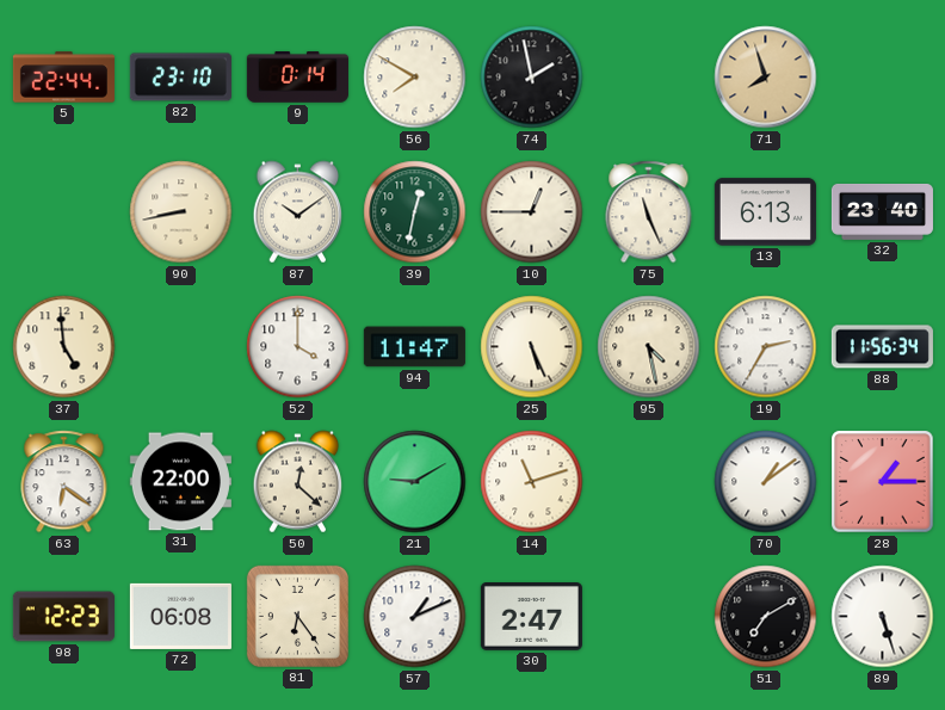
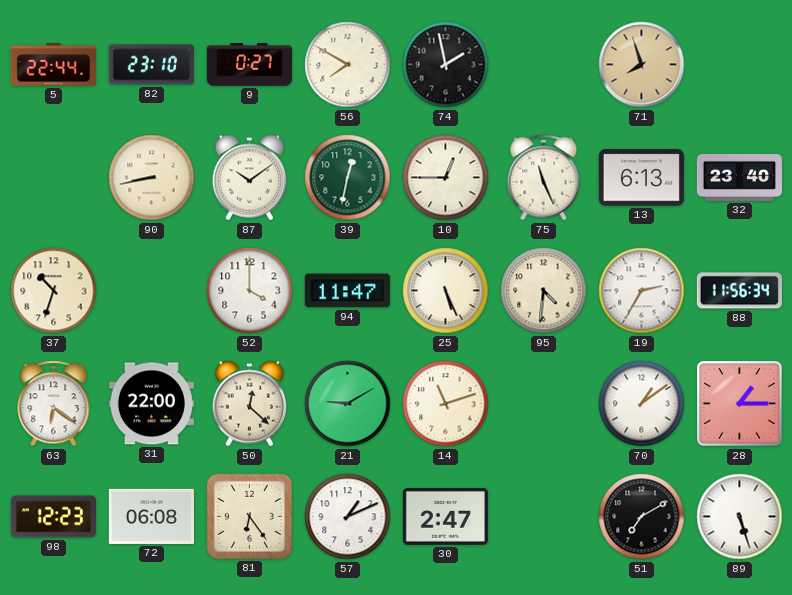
9: 0:14 -> 0:27
37: 4:59 -> 10:33
95: 4:28 -> 4:31
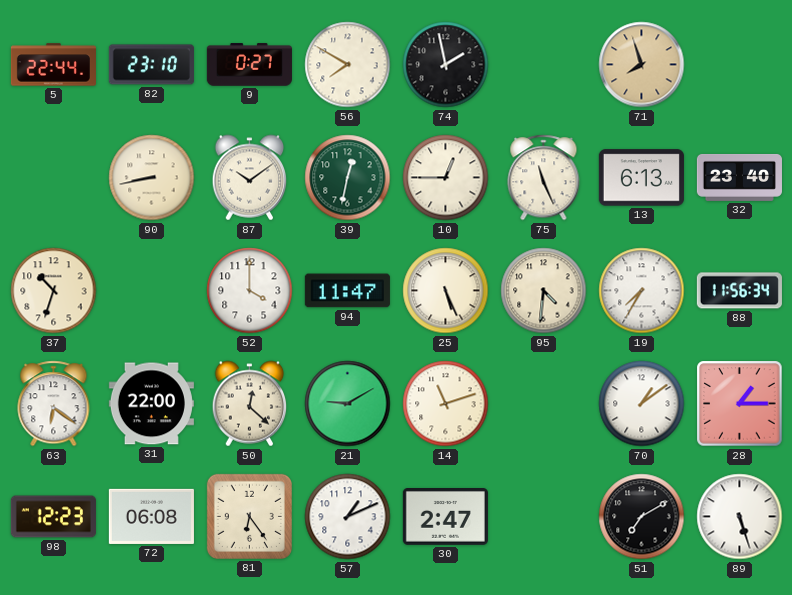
19: 2:35 -> 7:35
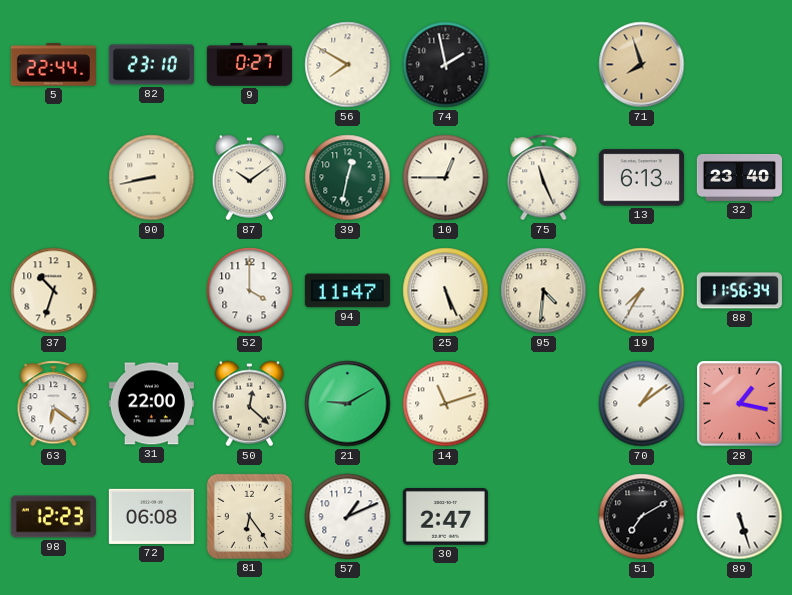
28: 1:15 -> 1:17
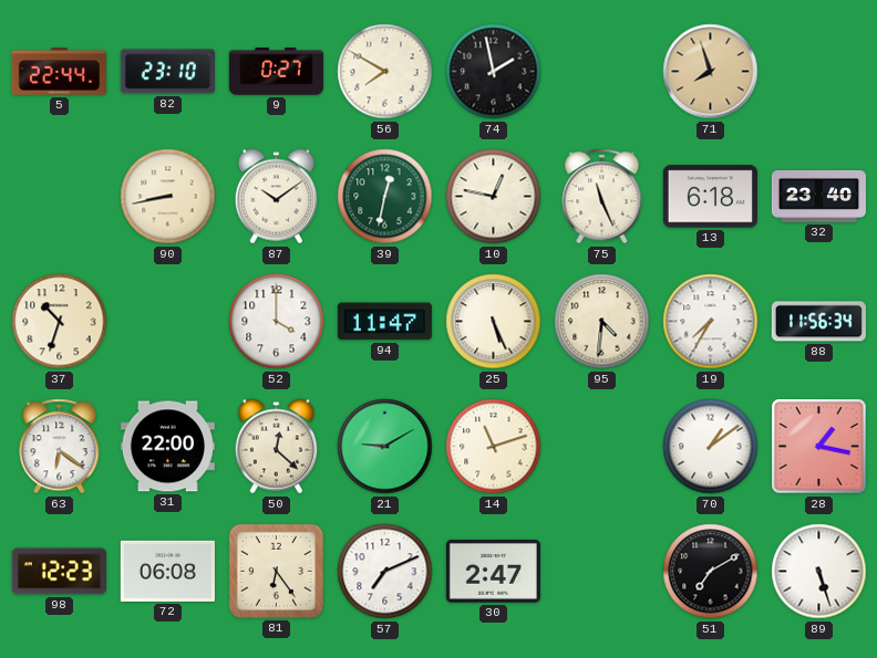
10: 12:45 -> 12:47
13: 6:13 -> 6:18
57: 1:11 -> 7:11
